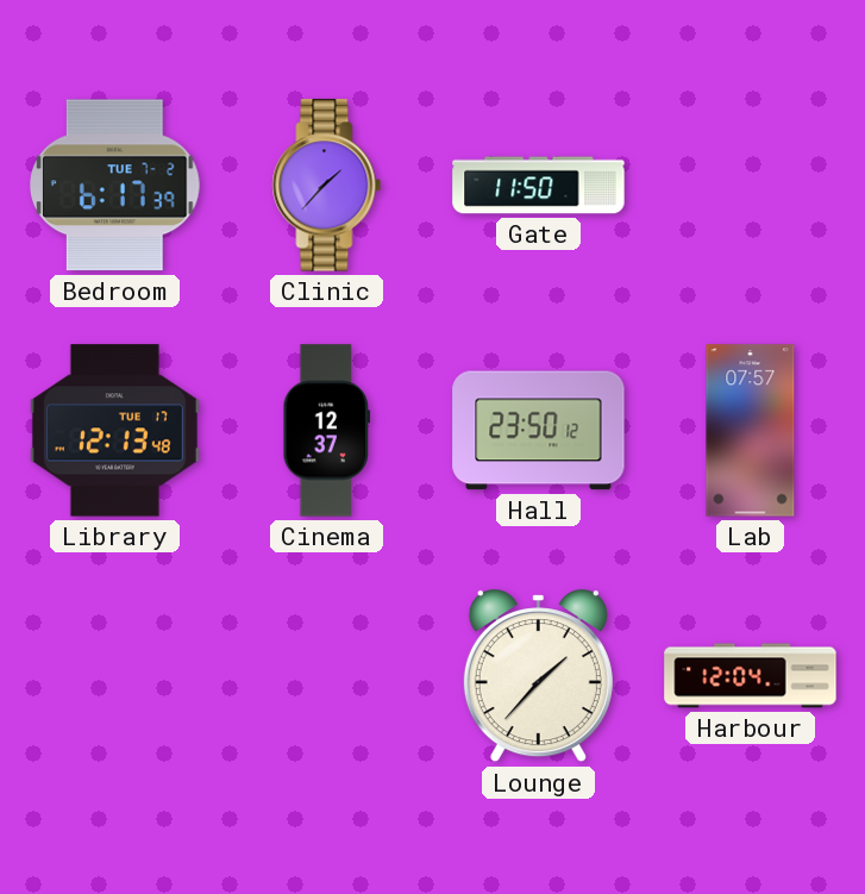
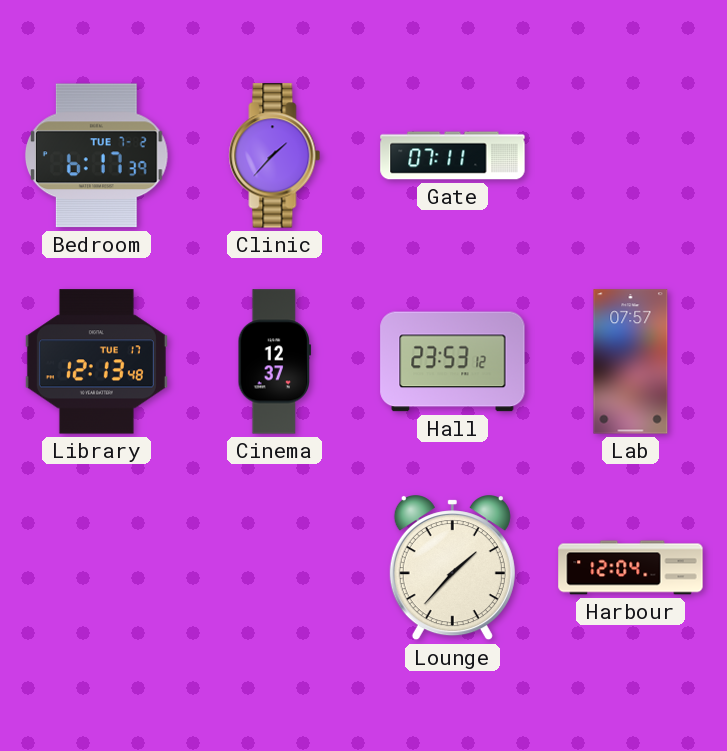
Gate: 11:50 -> 07:11
Hall: 23:50 -> 23:53
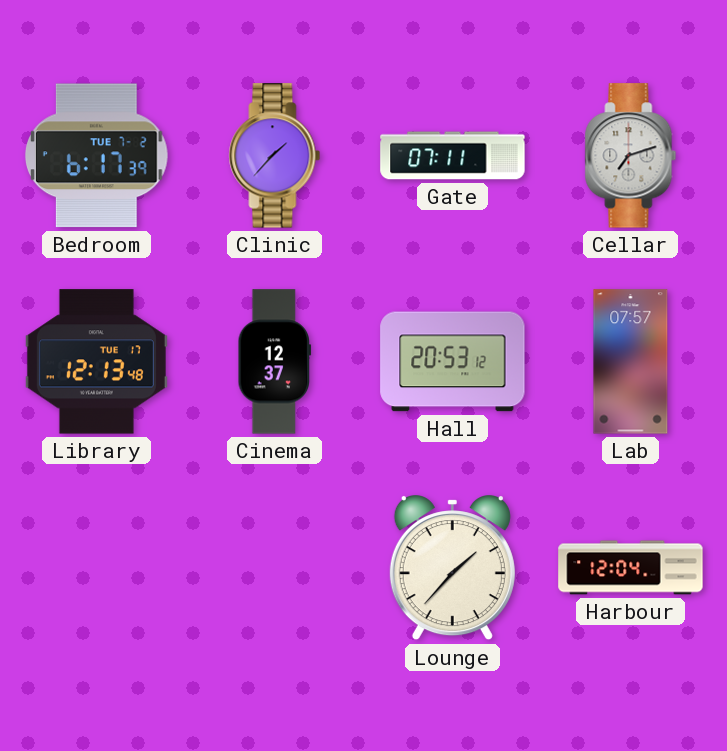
Cellar: none -> 7:12
Hall: 23:53 -> 20:53
